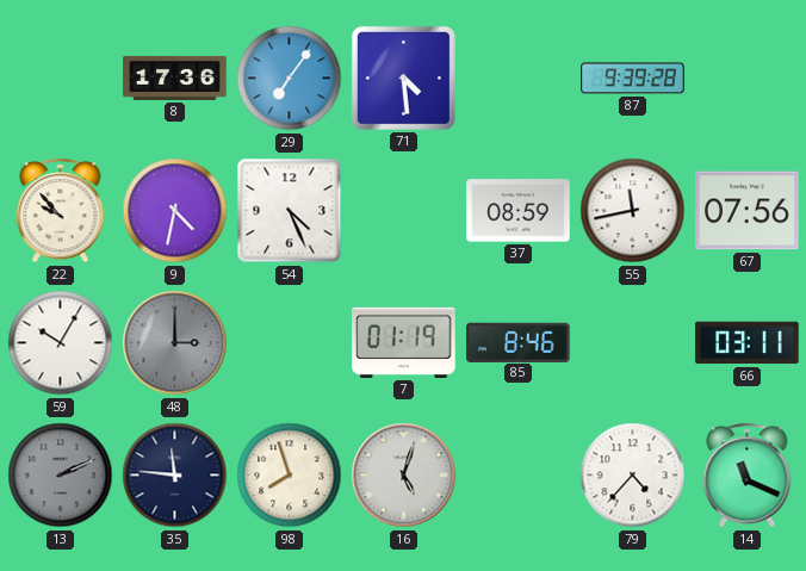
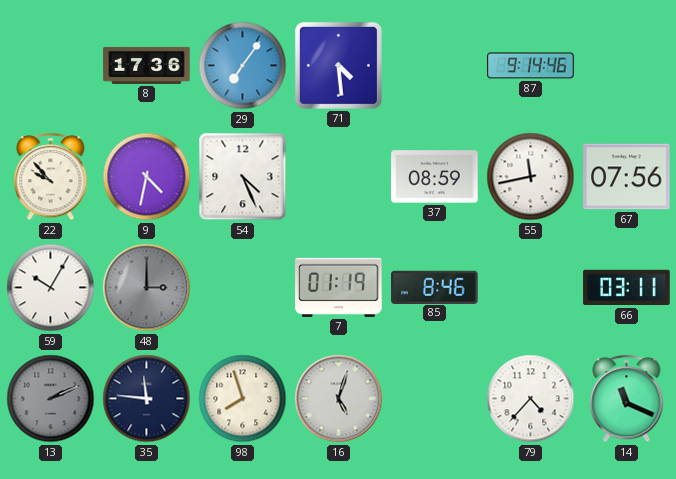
87: 9:39 -> 9:14
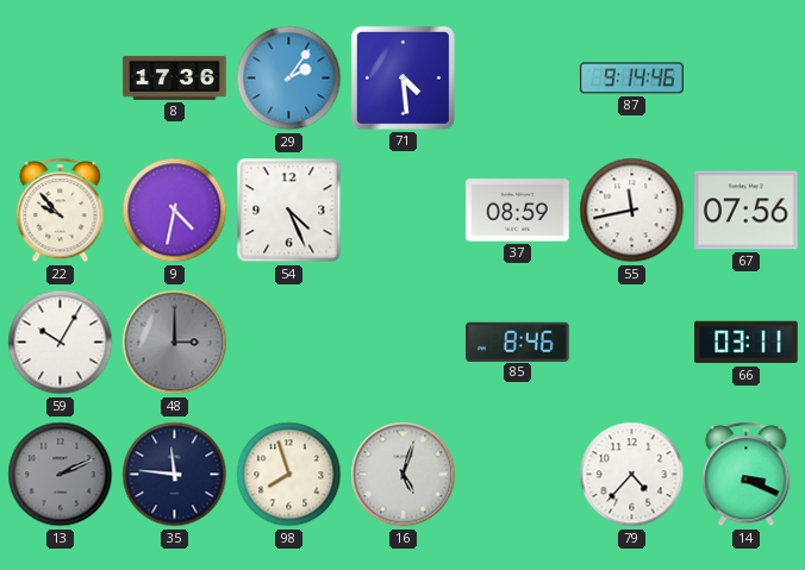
29: 7:06 -> 2:06
7: 01:19 -> none
14: 11:19 -> 3:19
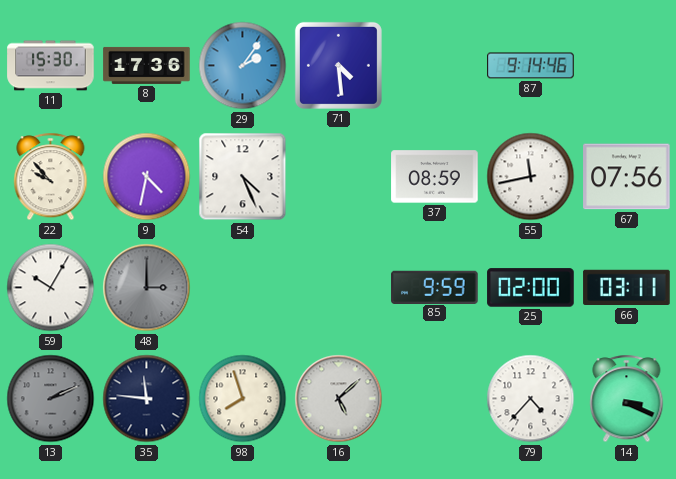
11: none -> 15:30
85: 8:46 -> 9:59
25: none -> 02:00
16: 5:03 -> 5:08
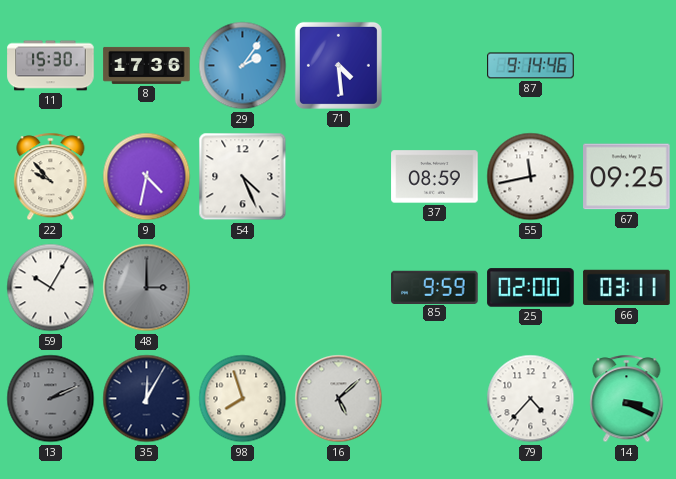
67: 07:56 -> 09:25
35: 11:46 -> 12:05
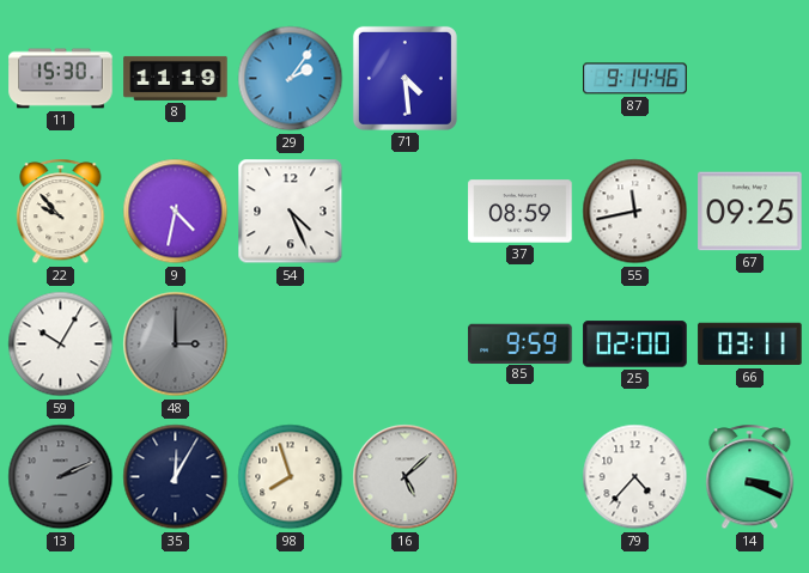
8: 17:36 -> 11:19
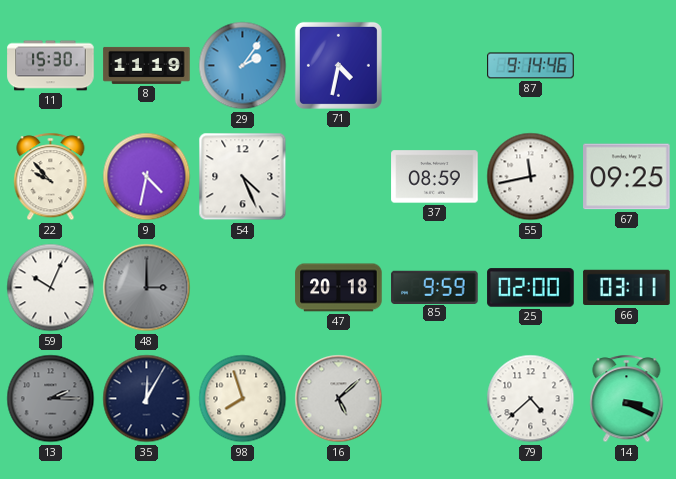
71: 4:29 -> 4:32
59: 10:05 -> 10:04
47: none -> 20:18
13: 2:11 -> 2:15
79: 4:37 -> 4:38
